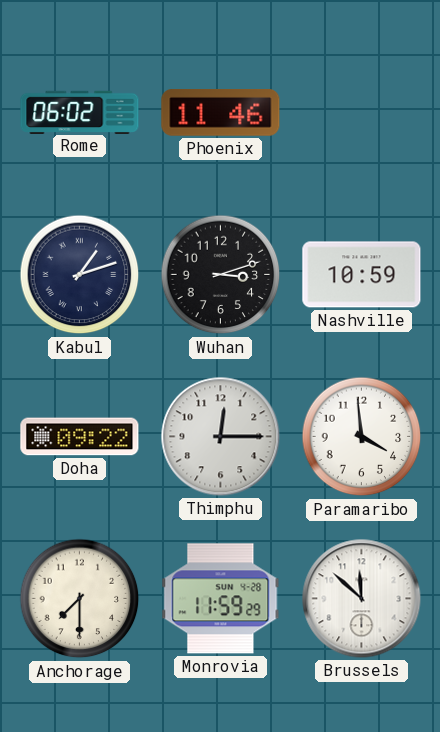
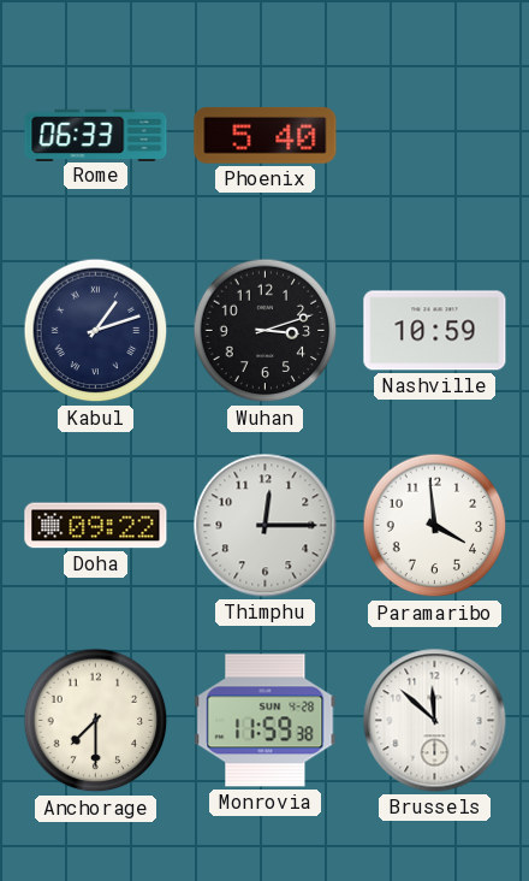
Rome: 06:02 -> 06:33
Phoenix: 11:46 -> 5:40
Monrovia: 11:59:29 -> 11:59:38
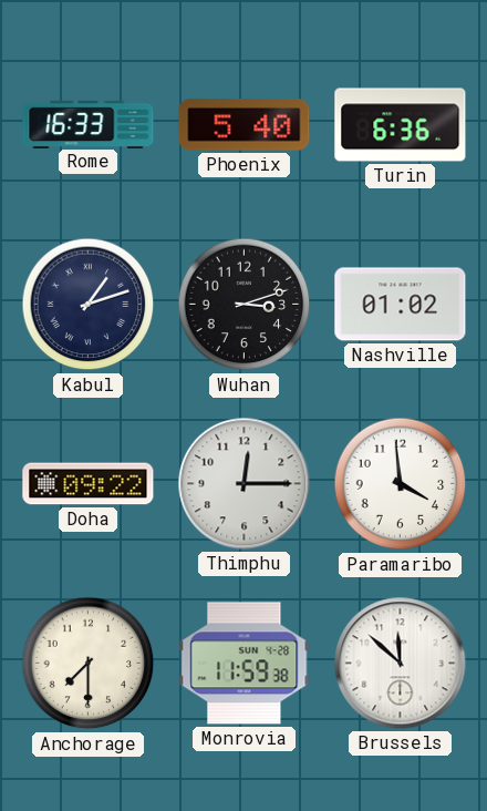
Rome: 06:33 -> 16:33
Turin: none -> 6:36
Nashville: 10:59 -> 01:02
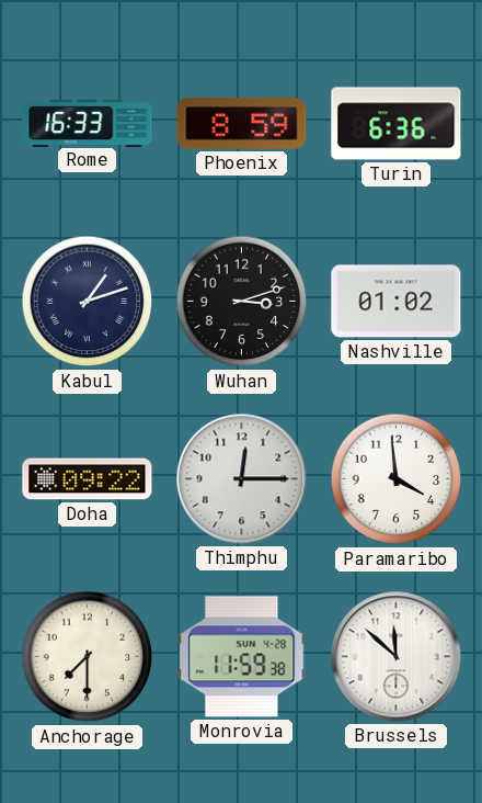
Phoenix: 5:40 -> 8:59
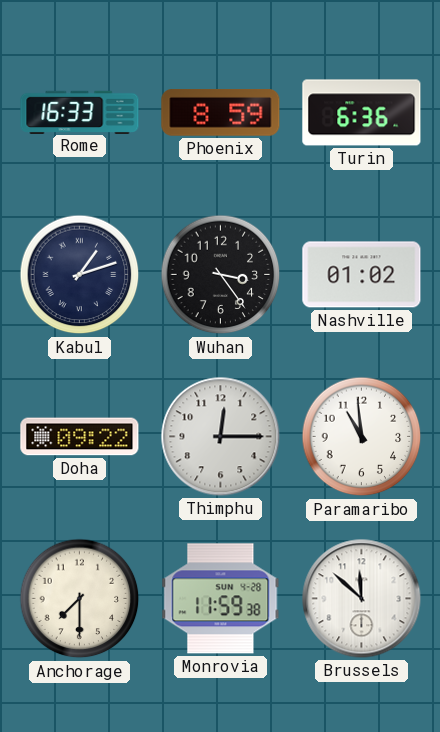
Wuhan: 3:12 -> 3:24
Paramaribo: 3:59 -> 10:59
